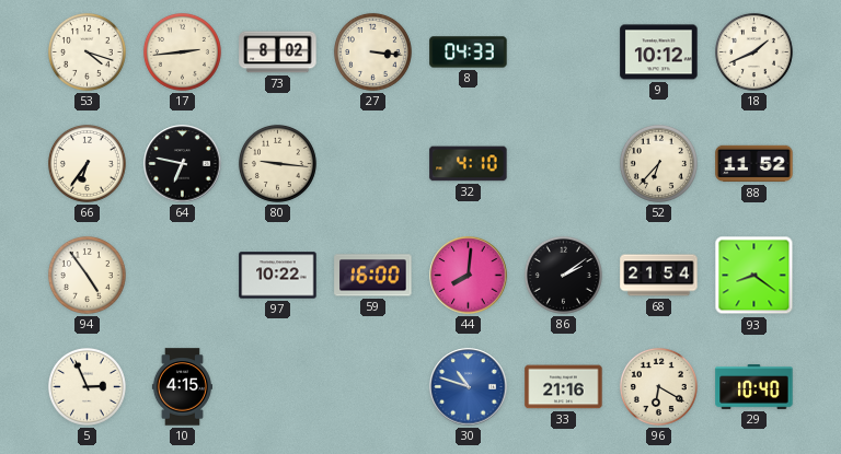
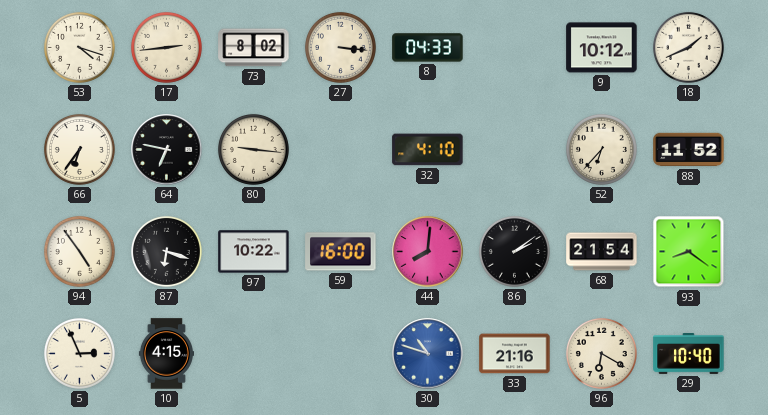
87: none -> 6:18
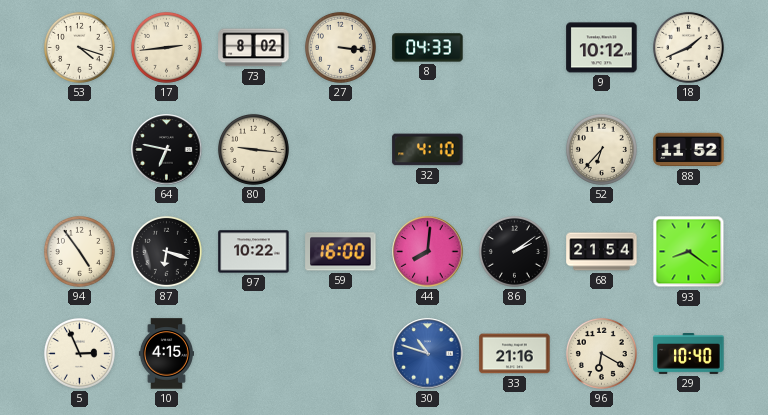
66: 6:36 -> none
